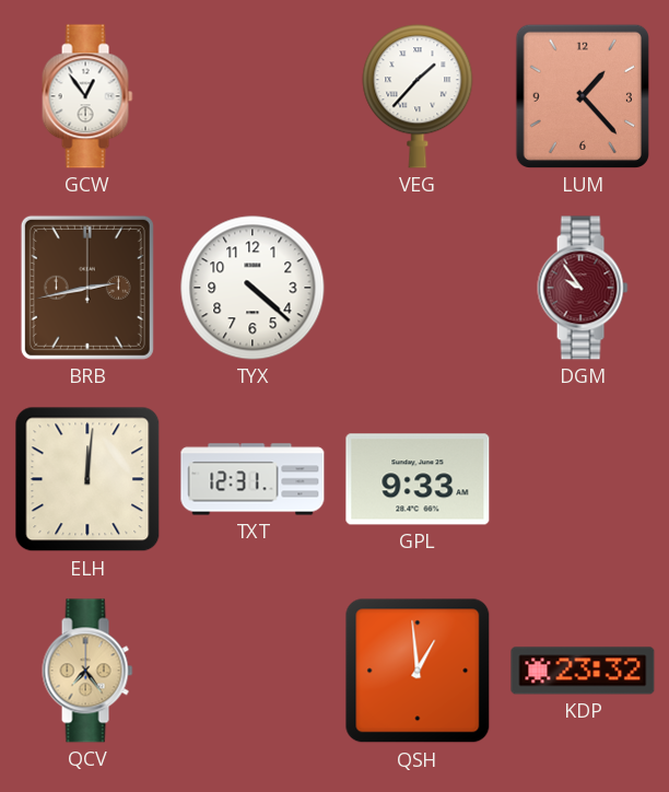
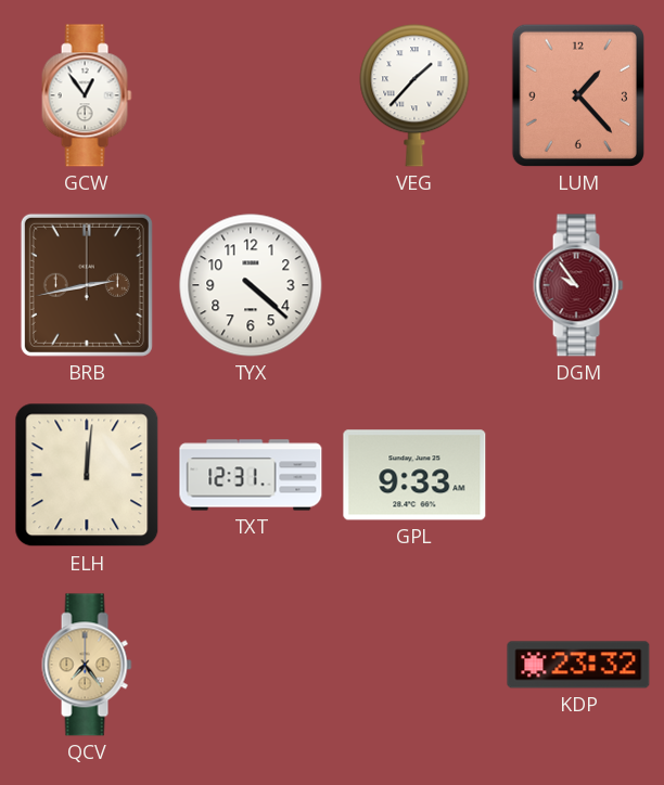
QSH: 12:59 -> none
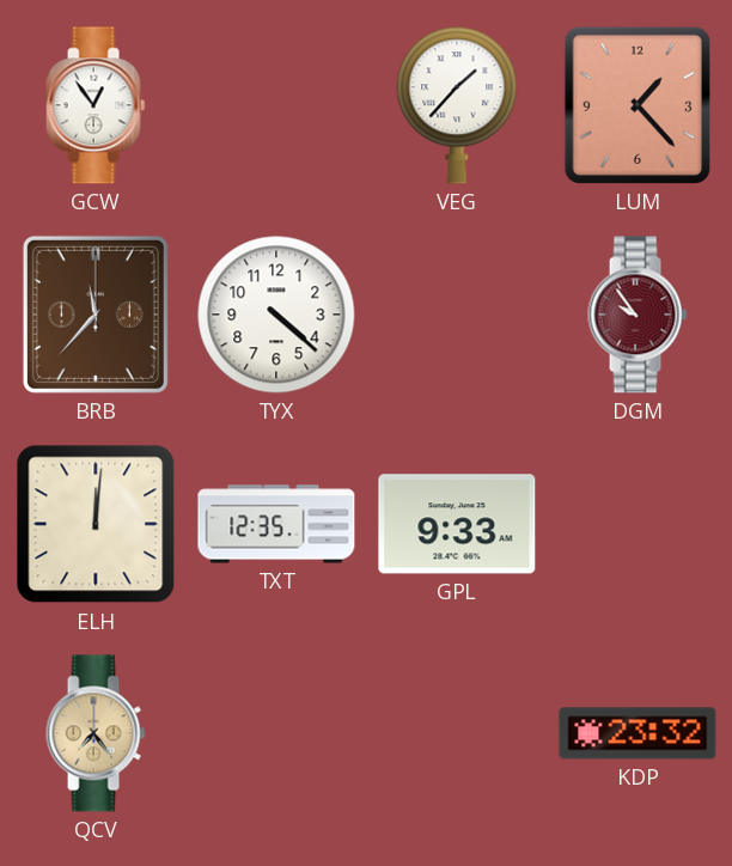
BRB: 2:43 -> 11:37
TXT: 12:31 -> 12:35
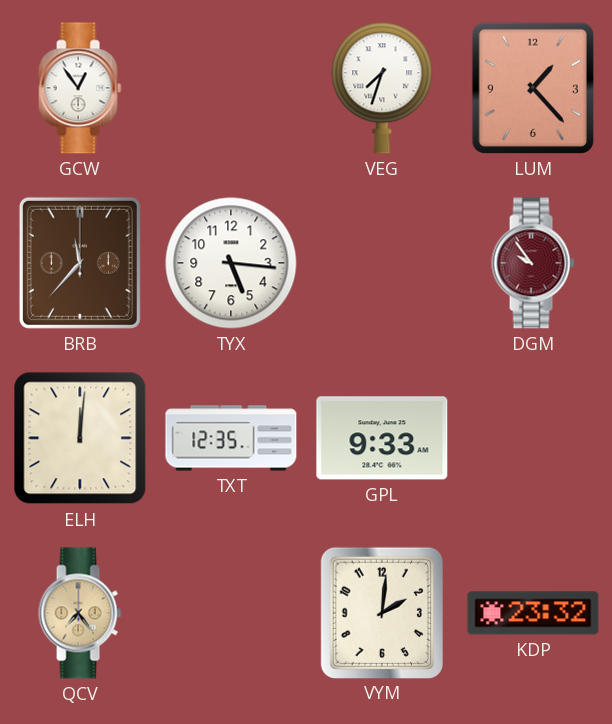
VEG: 1:37 -> 7:33
TYX: 4:22 -> 5:16
VYM: none -> 2:01
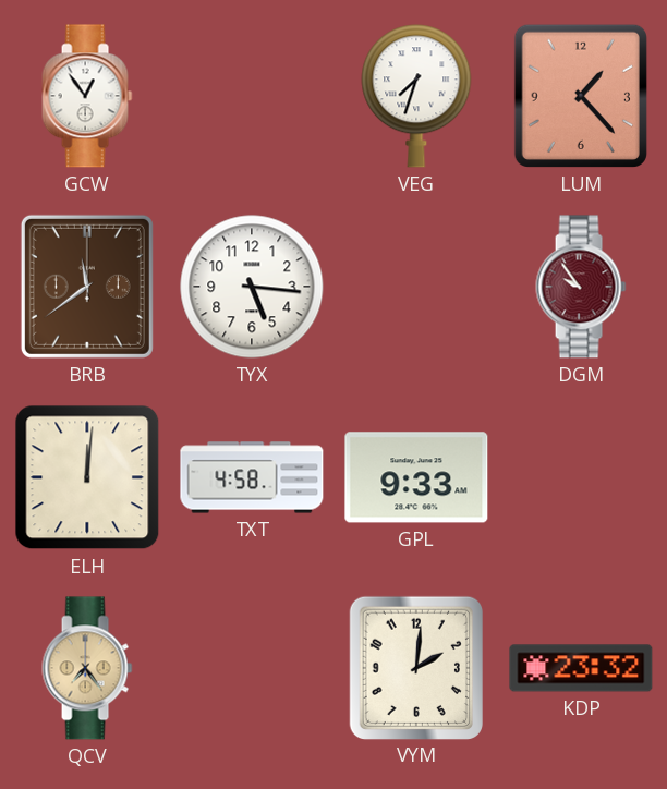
BRB: 11:37 -> 11:39
TXT: 12:35 -> 4:58
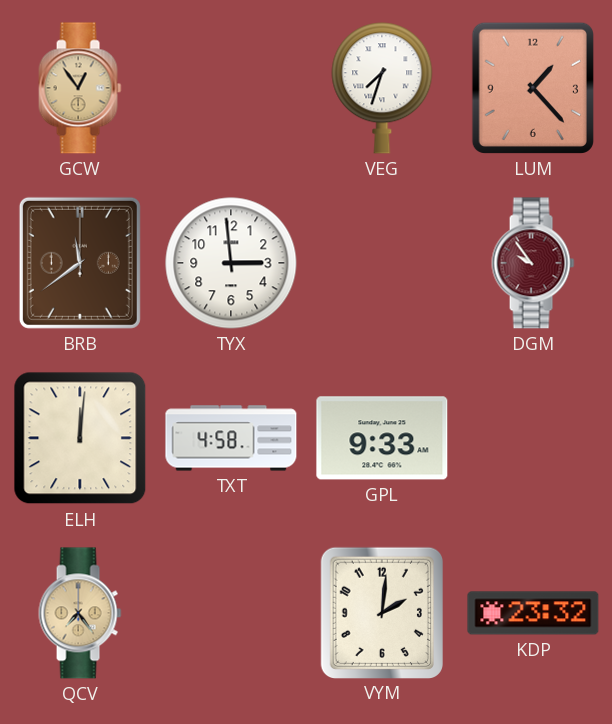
GCW dial: white -> champagne
TYX: 5:16 -> 2:59
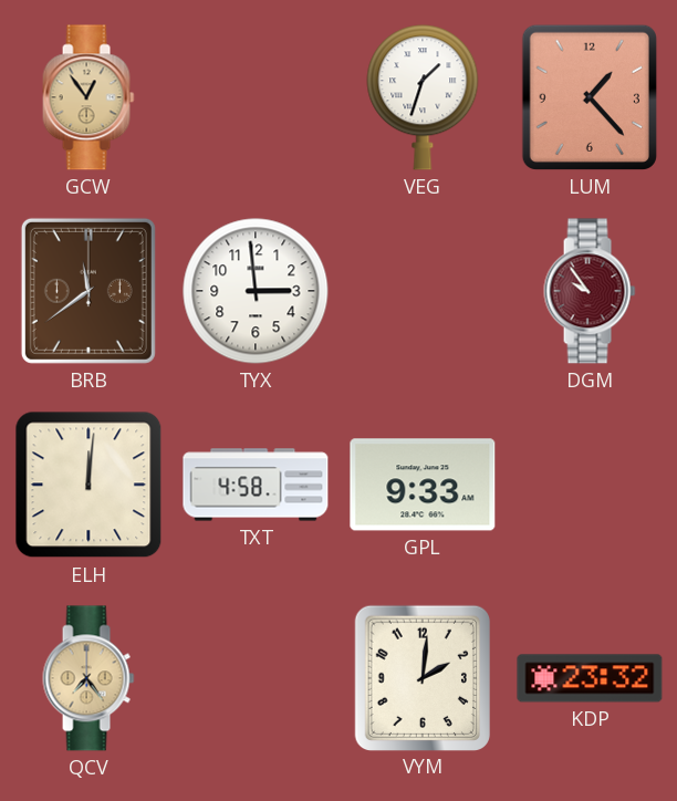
VEG: 7:33 -> 1:33
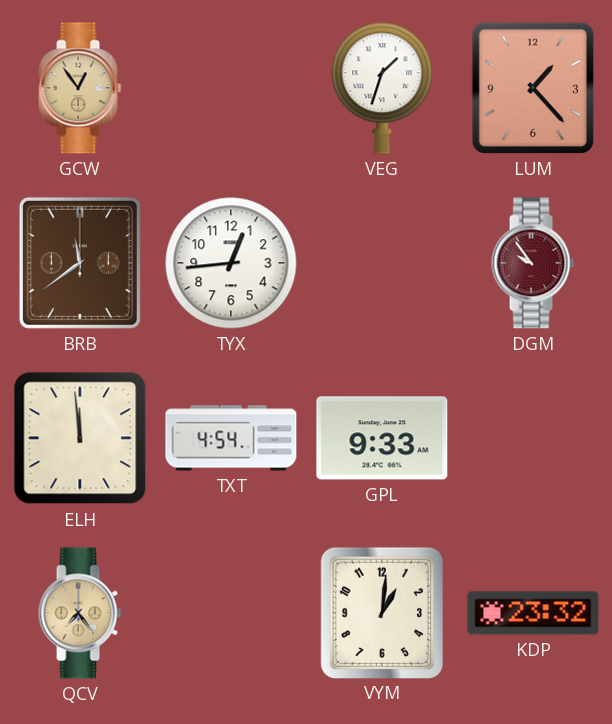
TYX: 2:59 -> 12:44
ELH: 12:01 -> 11:59
TXT: 4:58 -> 4:54
VYM: 2:01 -> 1:01
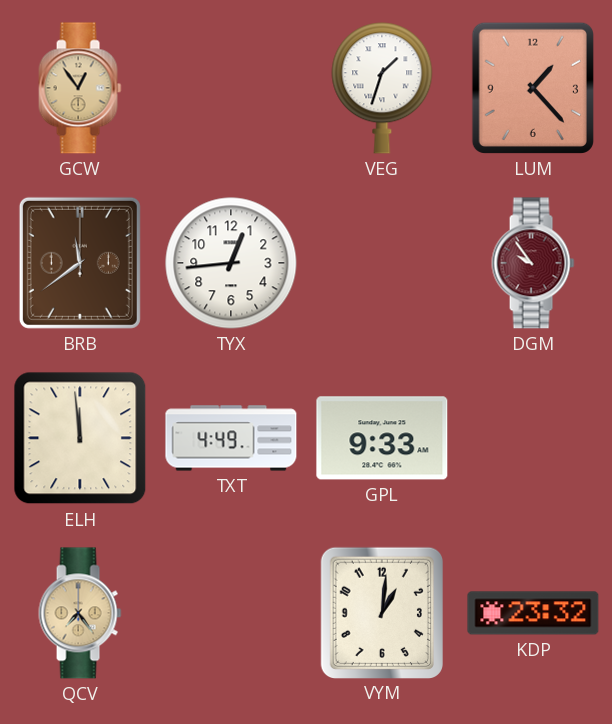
TXT: 4:54 -> 4:49
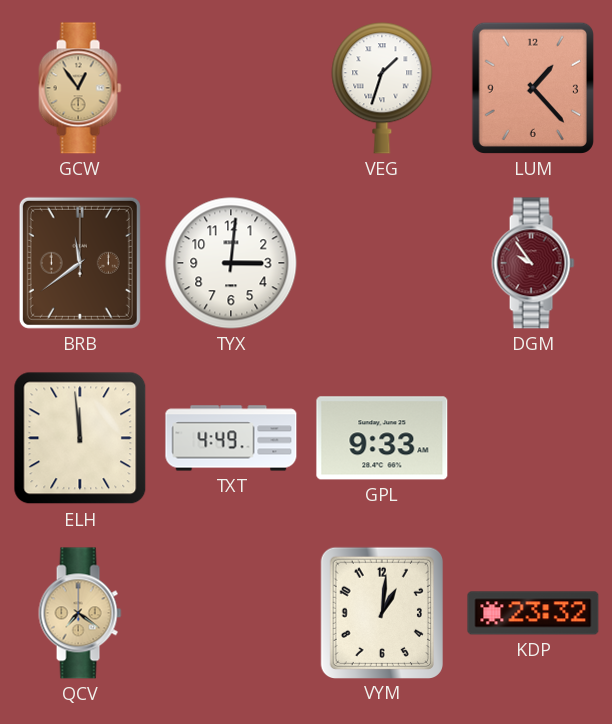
TYX: 12:44 -> 3:01
QCV: 7:24 -> 7:21
